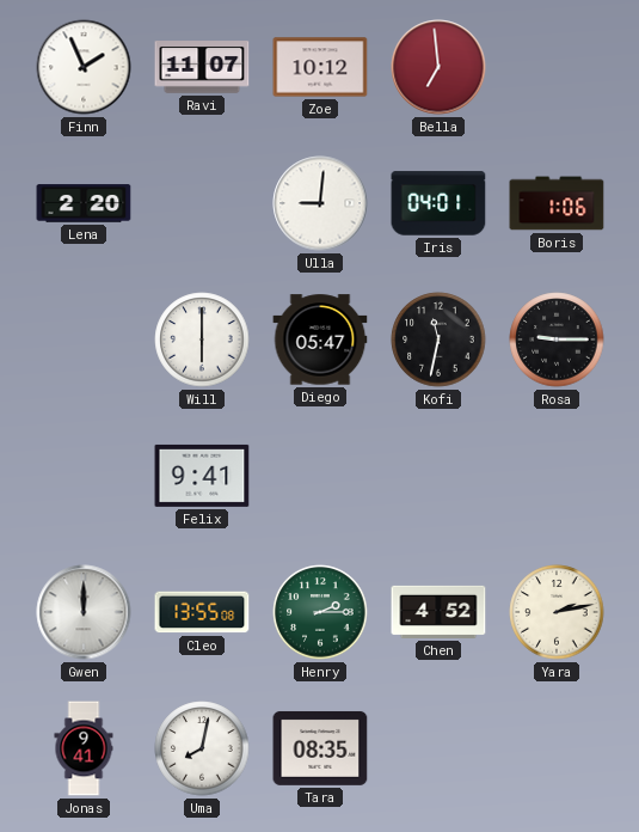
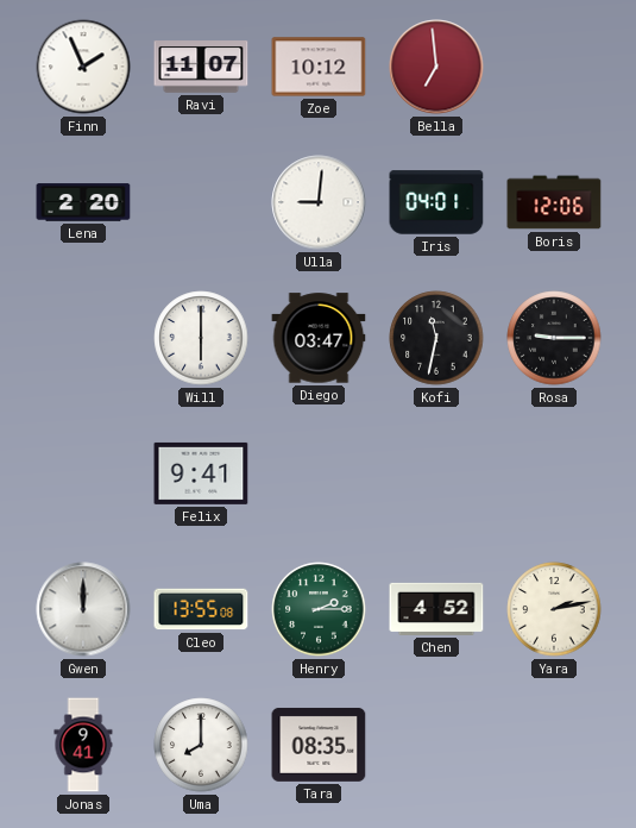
Boris: 1:06 -> 12:06
Diego: 05:47 -> 03:47
Uma: 8:02 -> 8:00
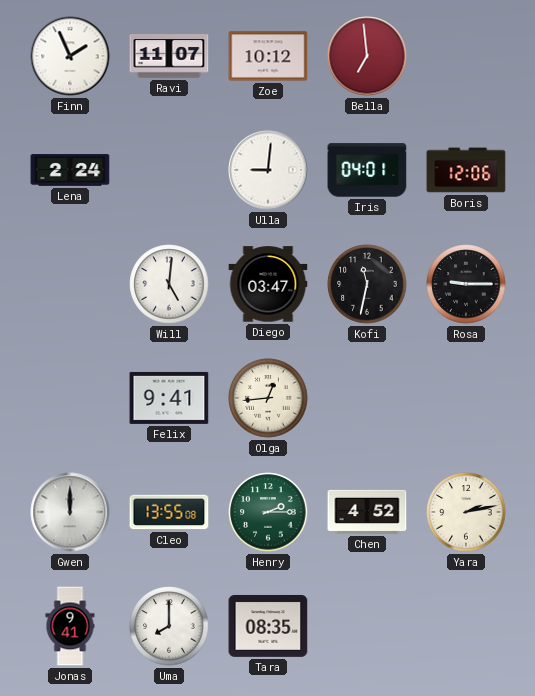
Lena: 2:20 -> 2:24
Will: 6:00 -> 5:01
Olga: none -> 12:44
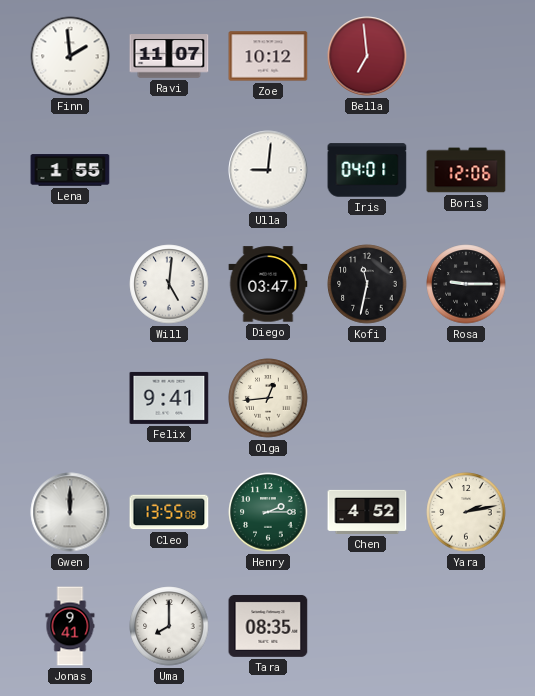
Finn: 1:56 -> 1:59
Lena: 2:24 -> 1:55
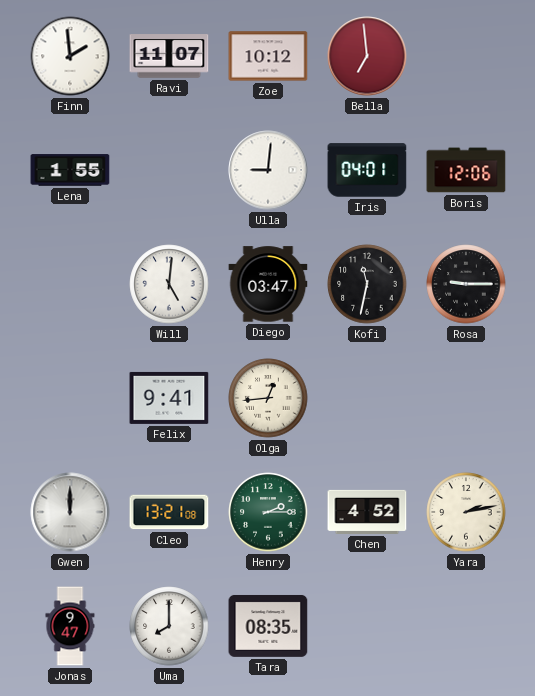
Cleo: 13:55 -> 13:21
Jonas: 9:41 -> 9:47
